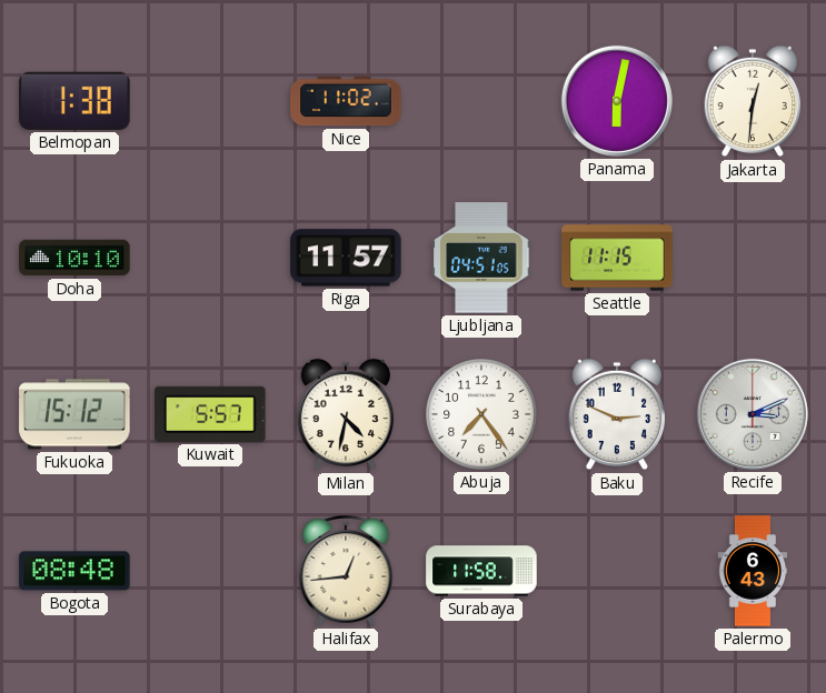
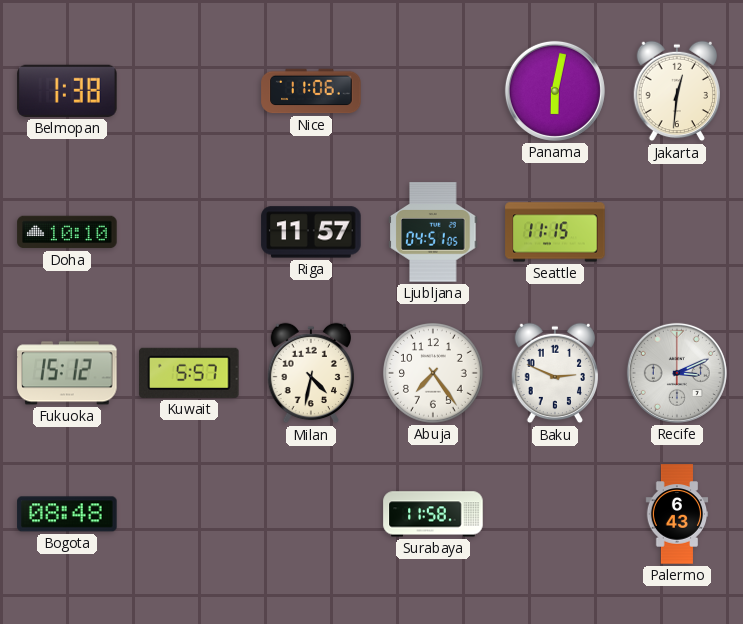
Nice: 11:02 -> 11:06
Halifax: 12:44 -> none
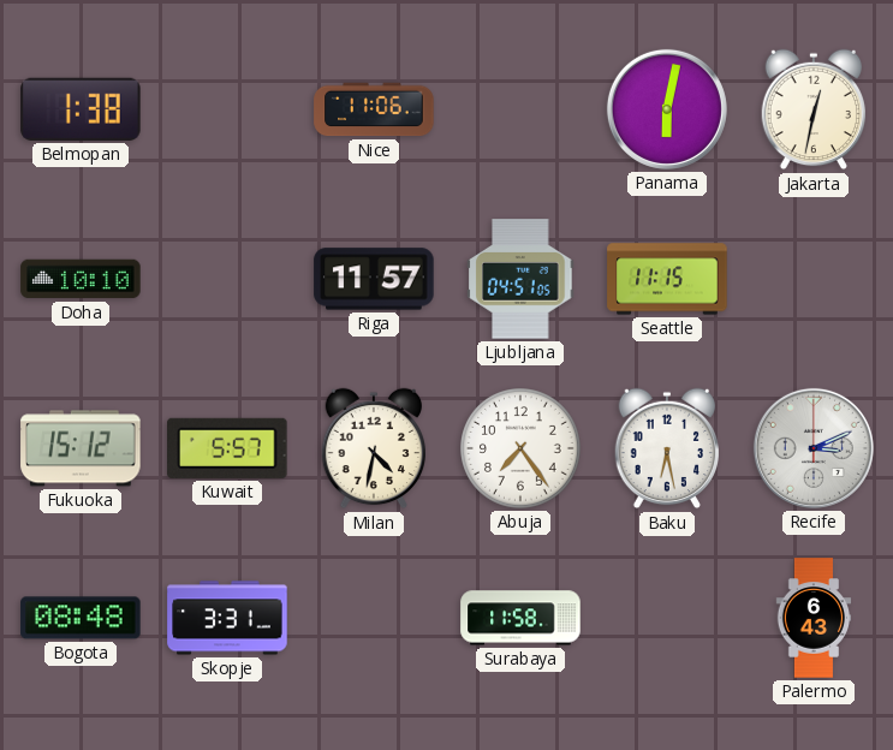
Jakarta: 12:31 -> 12:32
Baku: 2:49 -> 6:28
Skopje: none -> 3:31
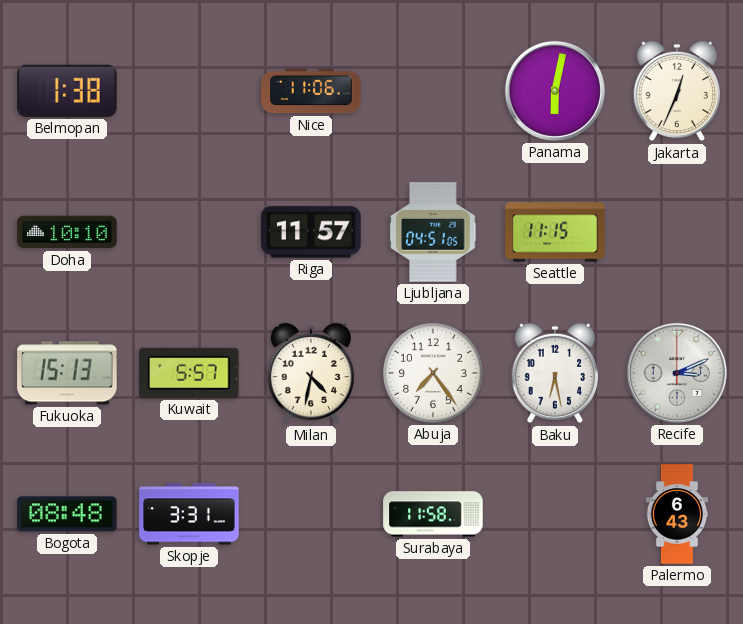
Jakarta: 12:32 -> 12:34
Fukuoka: 15:12 -> 15:13
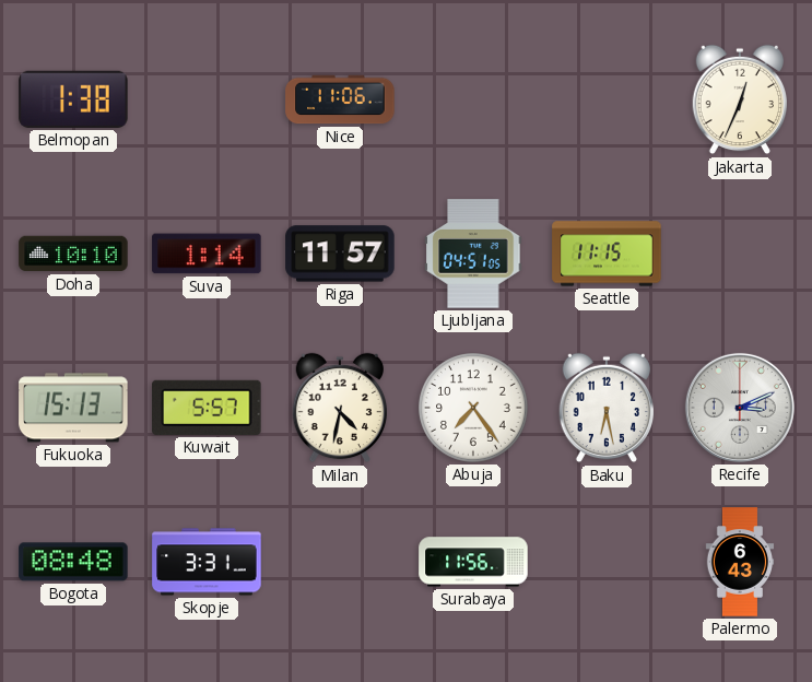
Panama: 6:02 -> none
Suva: none -> 1:14
Surabaya: 11:58 -> 11:56
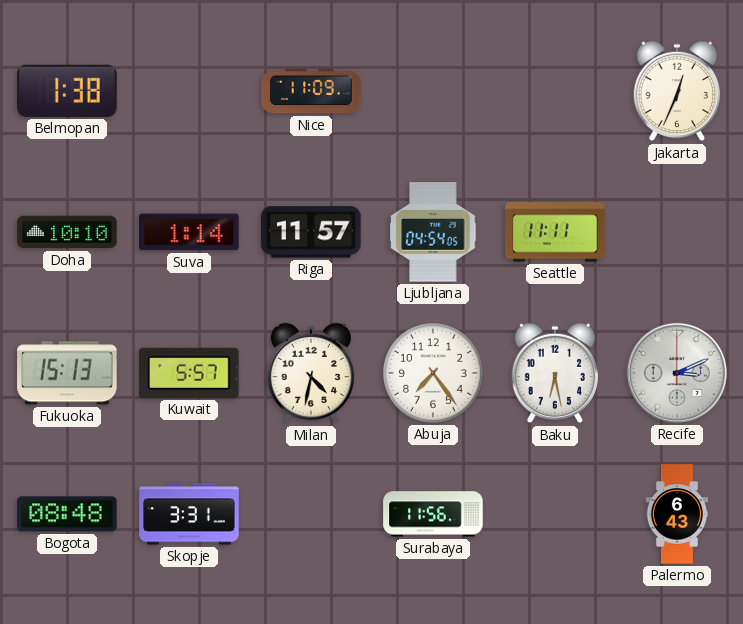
Nice: 11:06 -> 11:09
Ljubljana: 04:51 -> 04:54
Seattle: 11:15 -> 11:11
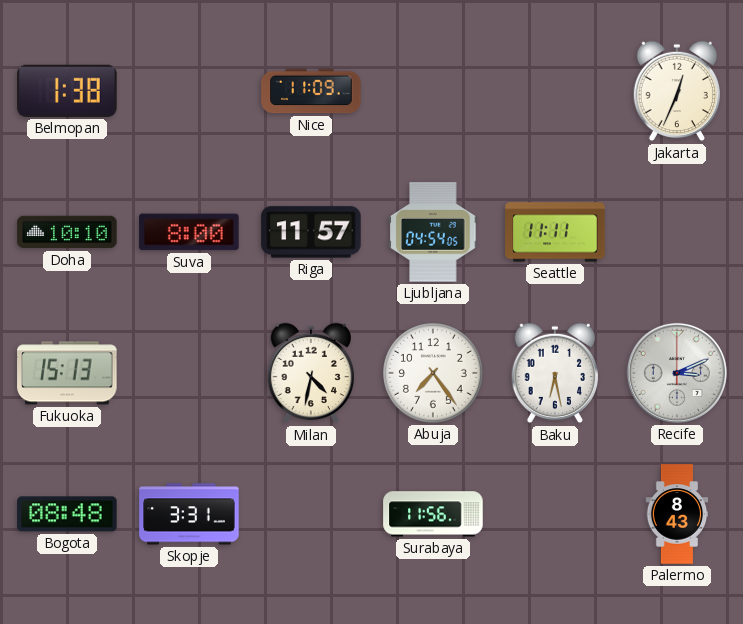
Suva: 1:14 -> 8:00
Kuwait: 5:57 -> none
Palermo: 6:43 -> 8:43
